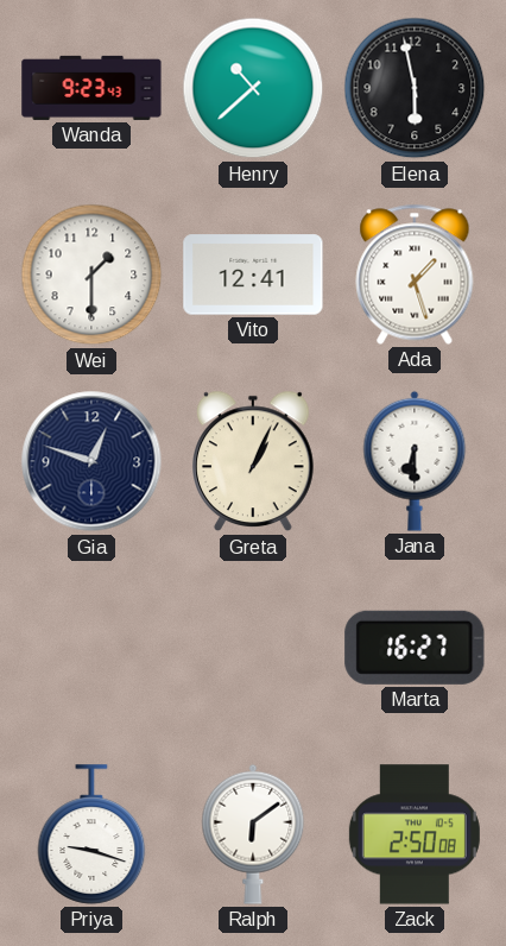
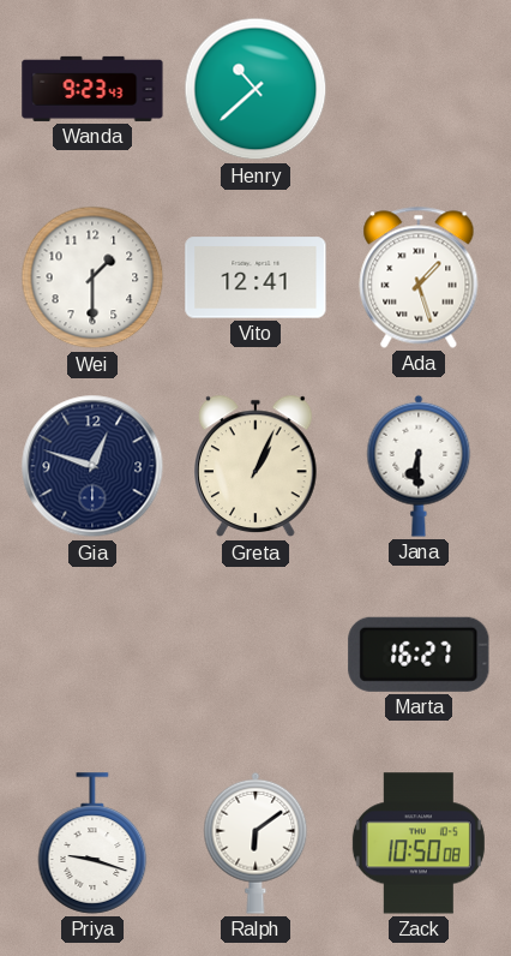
Elena: 5:58 -> none
Zack: 2:50 -> 10:50
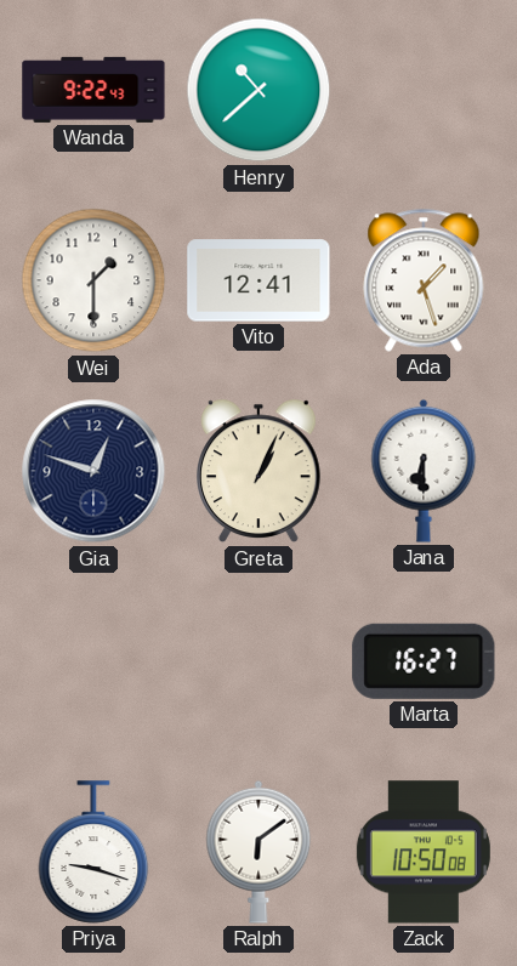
Wanda: 9:23 -> 9:22
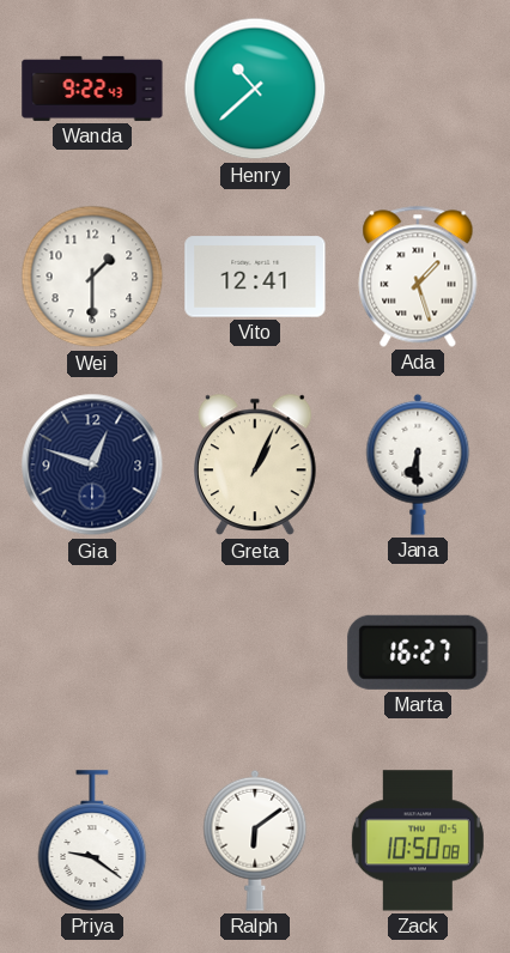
Priya: 9:18 -> 9:21
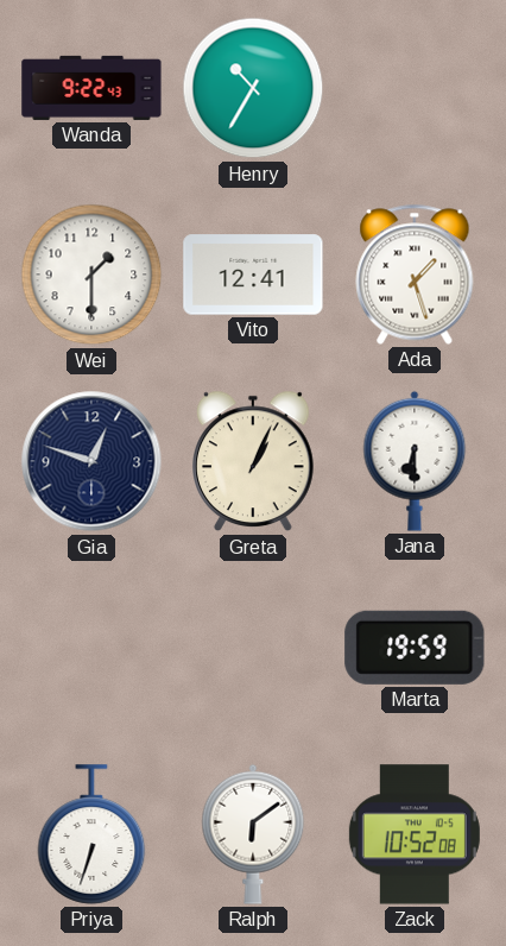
Henry: 10:38 -> 10:35
Marta: 16:27 -> 19:59
Priya: 9:21 -> 6:33
Zack: 10:50 -> 10:52
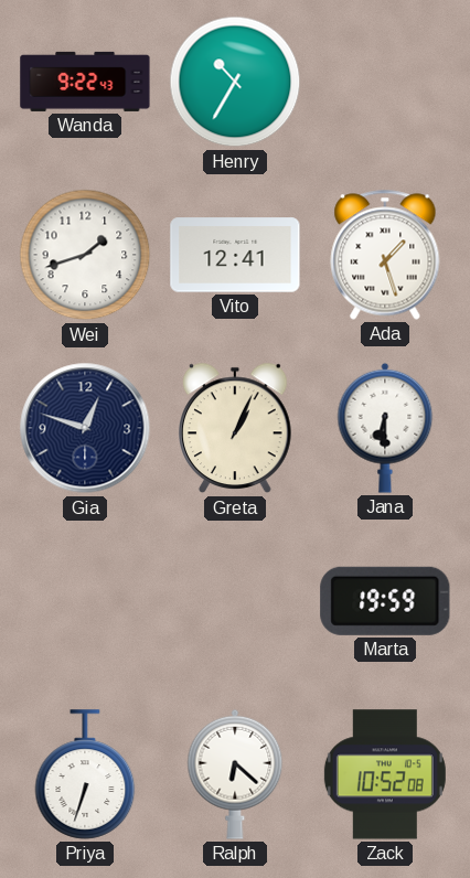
Wei: 1:30 -> 1:42
Ralph: 6:09 -> 6:22
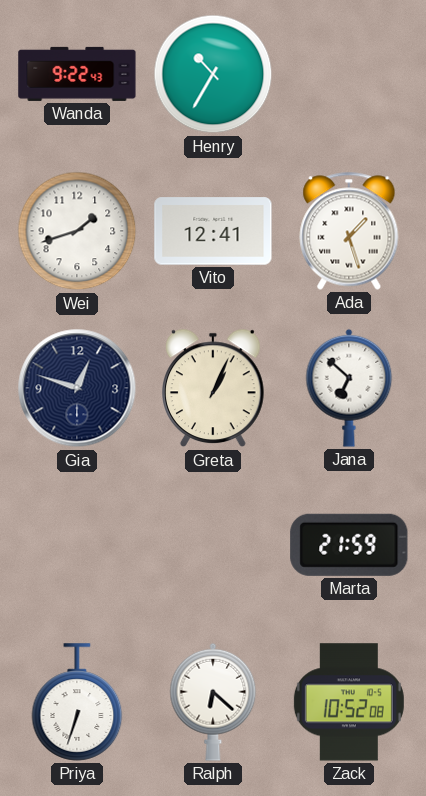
Jana: 6:30 -> 6:52
Marta: 19:59 -> 21:59
